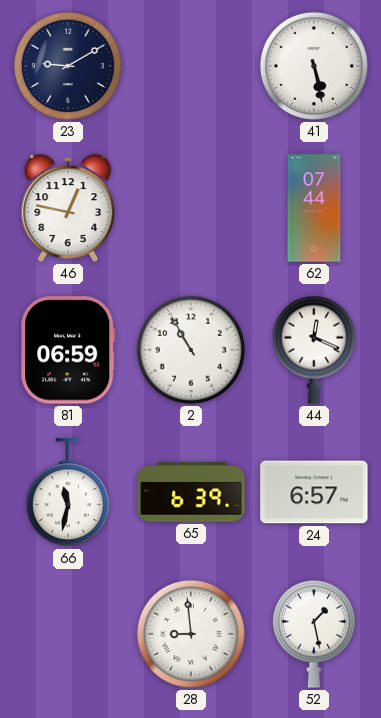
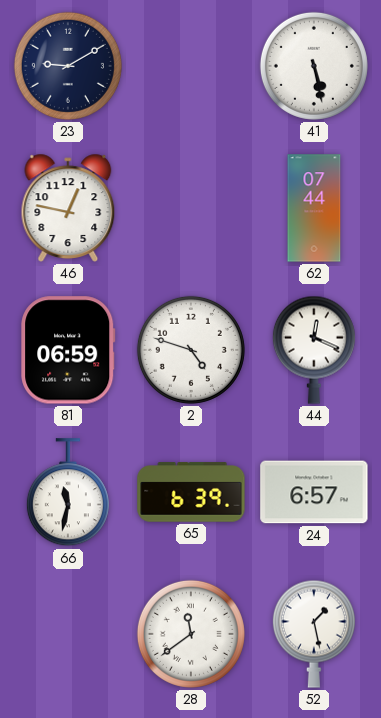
2: 10:55 -> 4:48
28: 8:59 -> 11:39
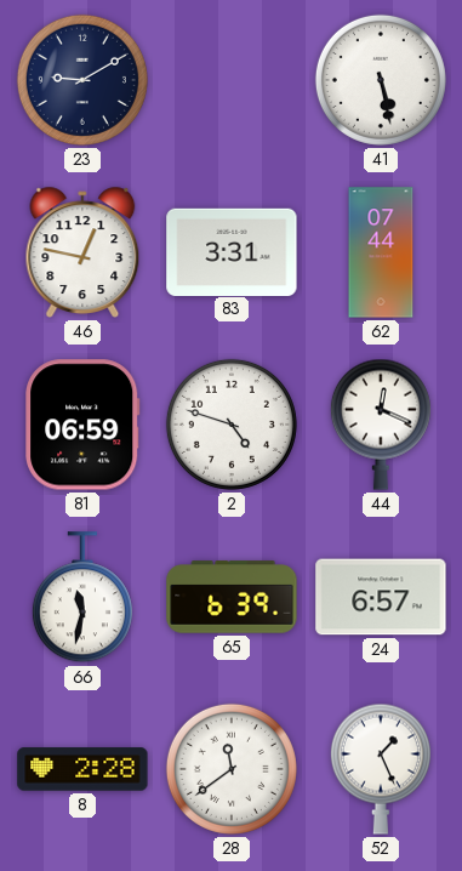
83: none -> 3:31
8: none -> 2:28
52: 1:28 -> 1:26
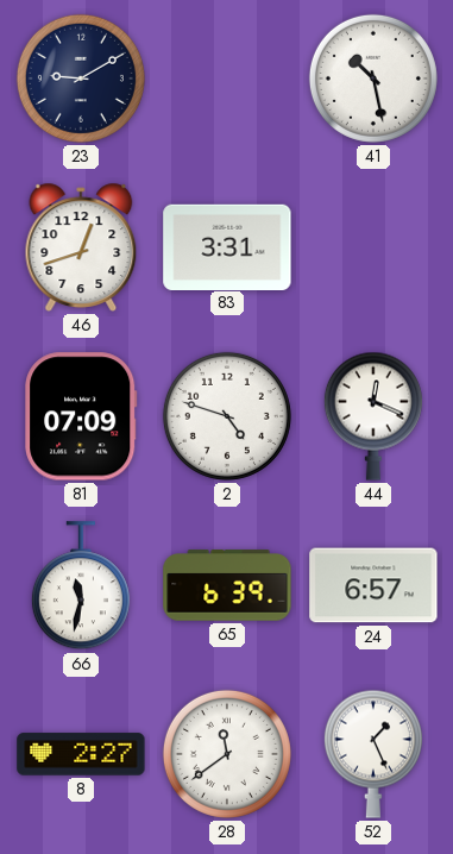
41: 5:28 -> 10:28
46: 12:47 -> 12:42
62: 07:44 -> none
81: 06:59 -> 07:09
8: 2:28 -> 2:27
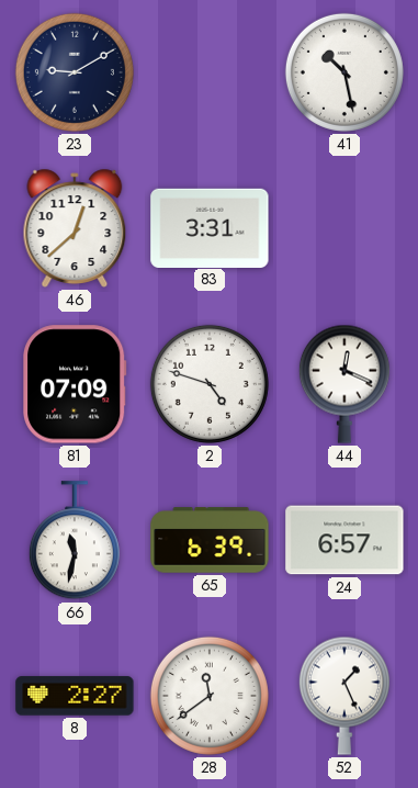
46: 12:42 -> 12:38
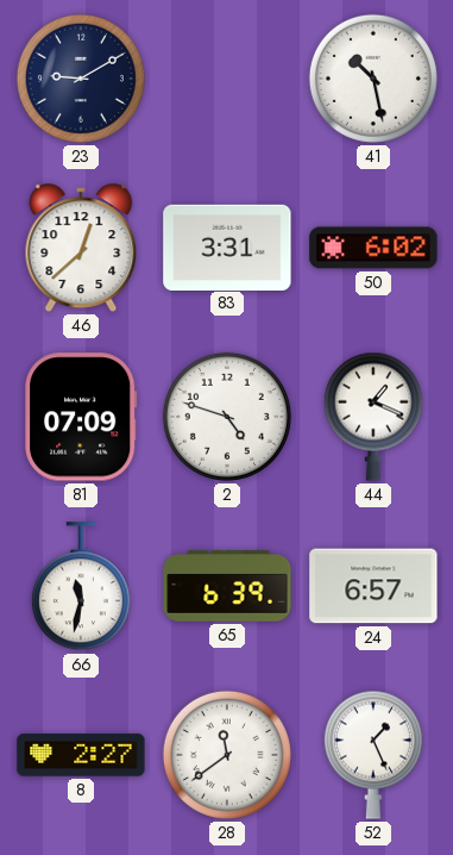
50: none -> 6:02
44: 12:19 -> 1:19
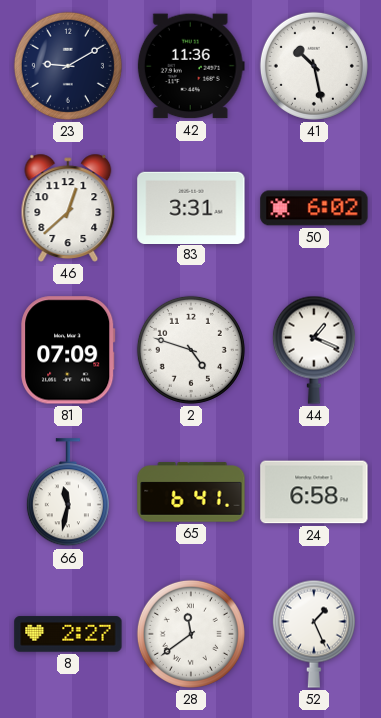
42: none -> 11:36
65: 6:39 -> 6:41
24: 6:57 -> 6:58
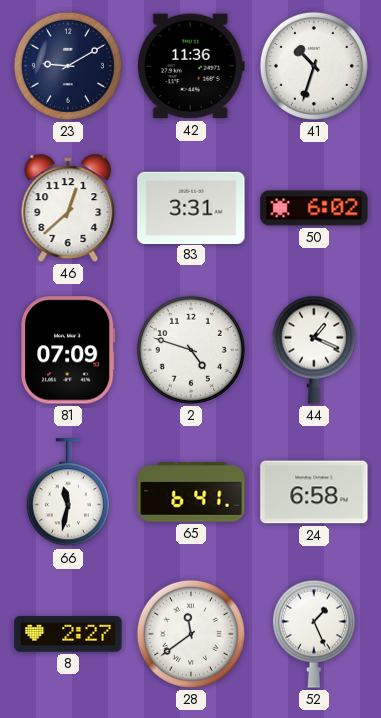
41: 10:28 -> 10:33
